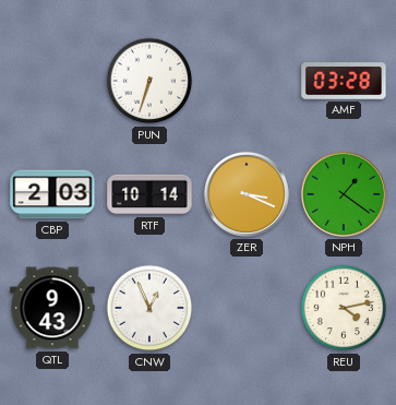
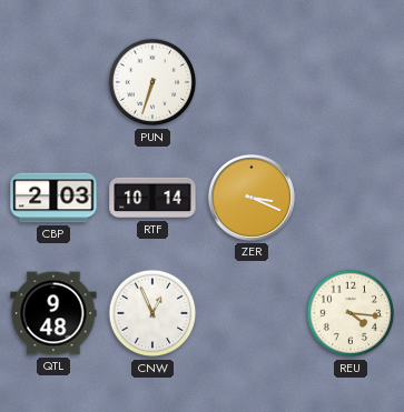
AMF: 03:28 -> none
NPH: 1:21 -> none
QTL: 9:43 -> 9:48
REU: 4:13 -> 4:16
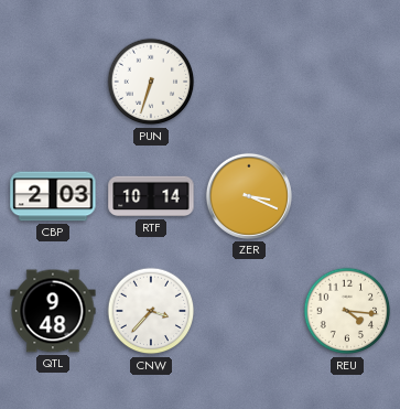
CNW: 12:56 -> 3:37
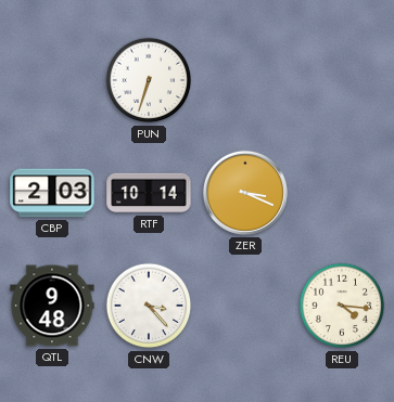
CNW: 3:37 -> 3:23
